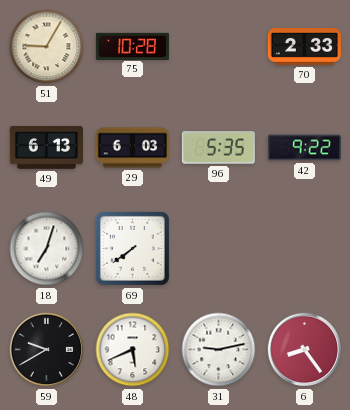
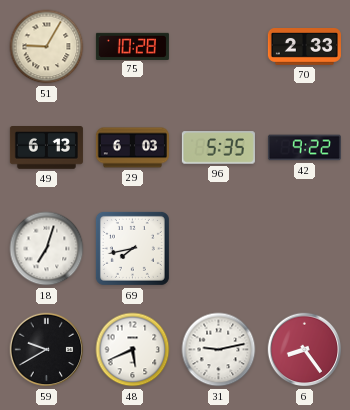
69: 7:39 -> 7:43
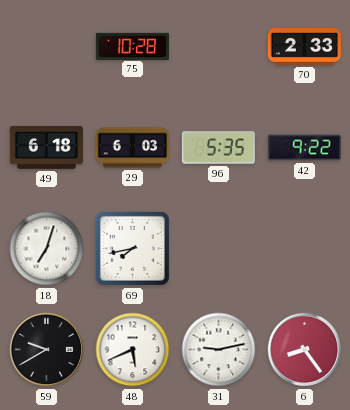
51: 9:05 -> none
49: 6:13 -> 6:18
